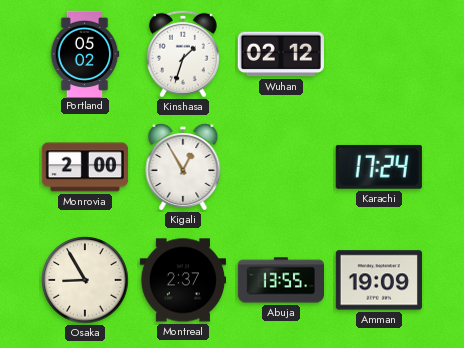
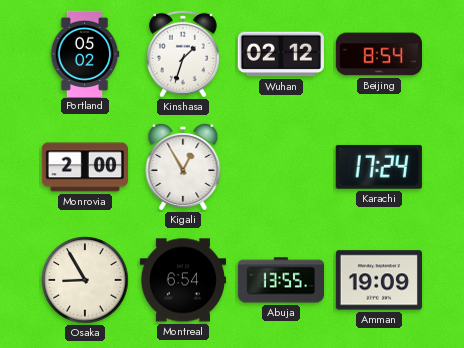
Beijing: none -> 8:54
Montreal: 2:37 -> 6:54
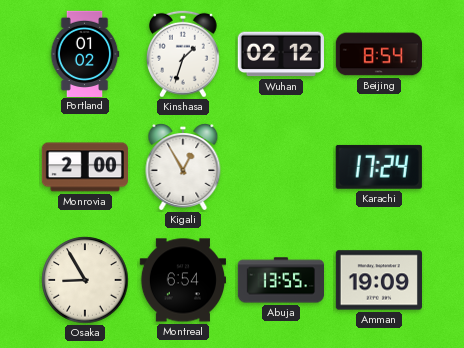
Portland: 05:02 -> 01:02
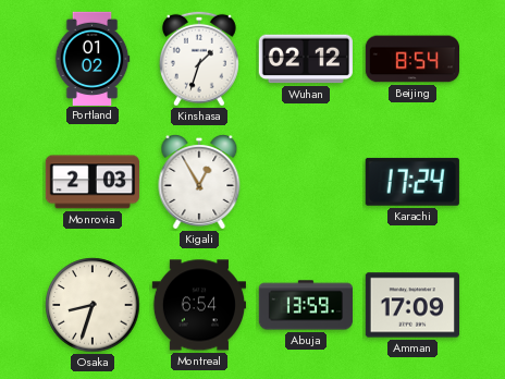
Monrovia: 2:00 -> 2:03
Osaka: 8:55 -> 8:33
Abuja: 13:55 -> 13:59
Amman: 19:09 -> 17:09
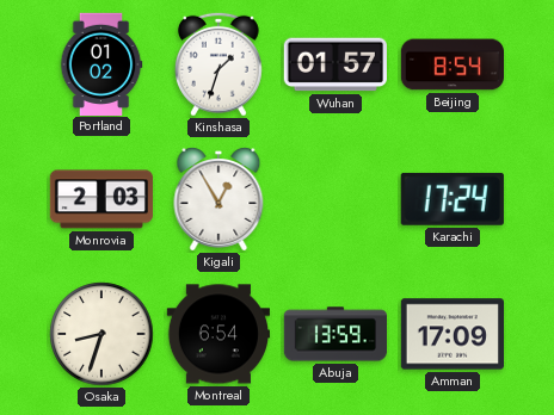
Wuhan: 02:12 -> 01:57
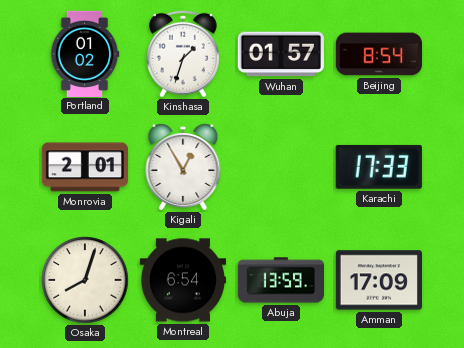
Monrovia: 2:03 -> 2:01
Karachi: 17:24 -> 17:33
Osaka: 8:33 -> 8:03
